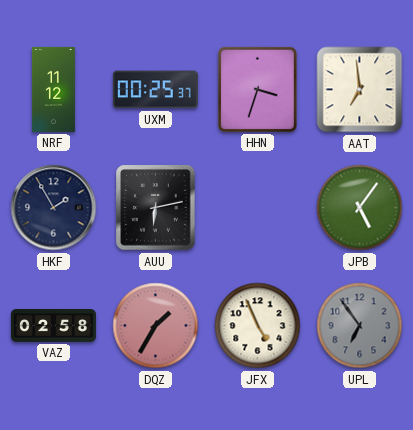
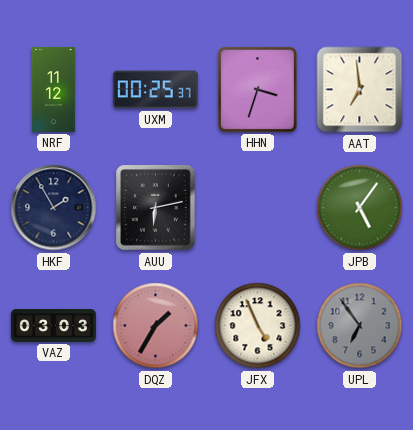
VAZ: 02:58 -> 03:03
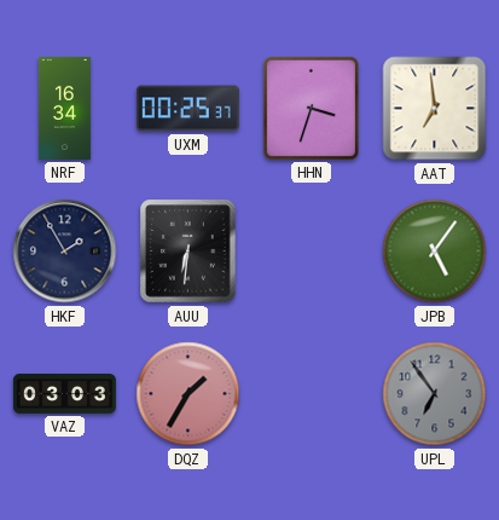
NRF: 11:12 -> 16:34
AUU: 6:13 -> 6:31
JFX: 4:56 -> none
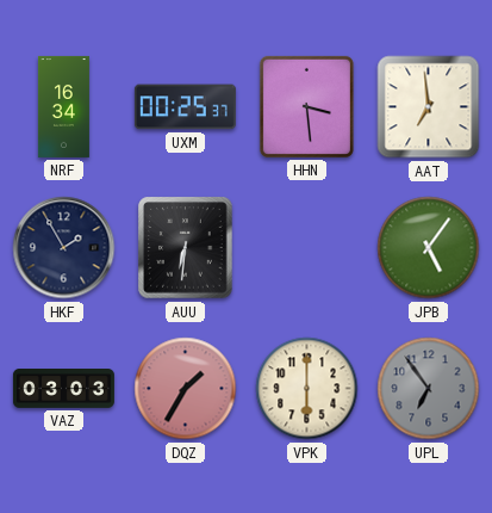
HHN: 3:33 -> 3:29
VPK: none -> 6:00
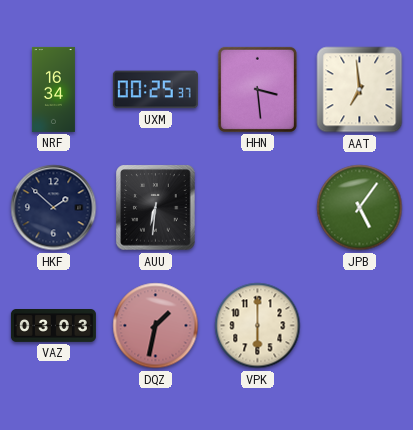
HKF: 1:55 -> 1:52
DQZ: 1:35 -> 1:32
UPL: 6:54 -> none
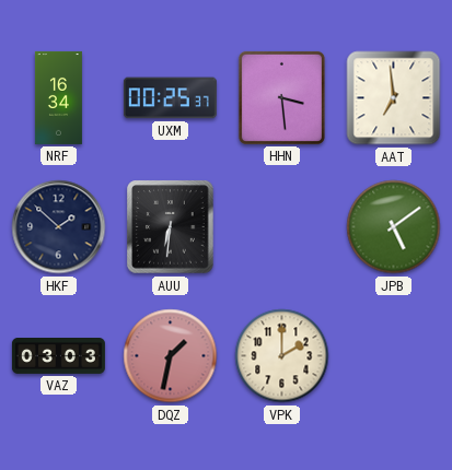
JPB: 5:06 -> 5:09
VPK: 6:00 -> 2:00
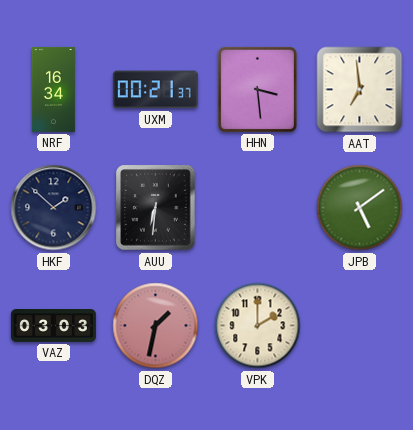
UXM: 00:25 -> 00:21
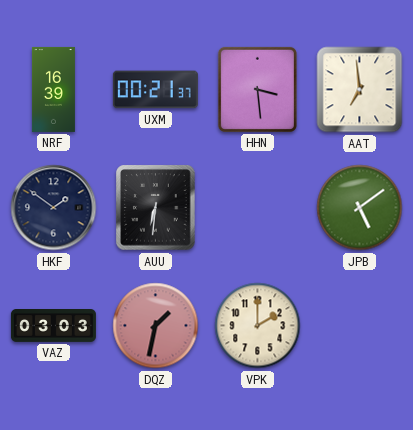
NRF: 16:34 -> 16:39
HKF: 1:52 -> 1:51
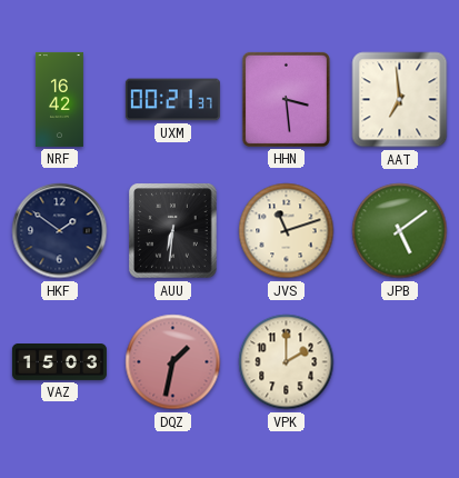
NRF: 16:39 -> 16:42
JVS: none -> 11:12
VAZ: 03:03 -> 15:03
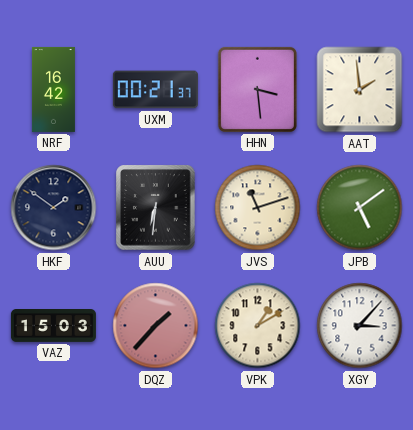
AAT: 6:59 -> 1:59
DQZ: 1:32 -> 1:37
VPK: 2:00 -> 1:10
XGY: none -> 3:07
